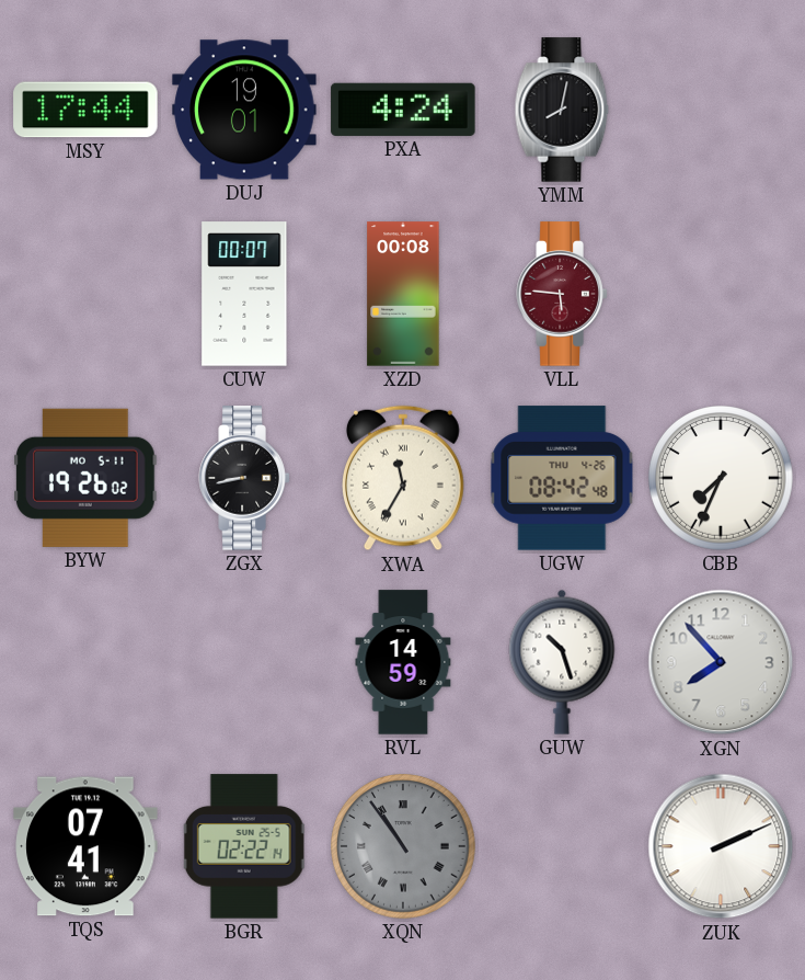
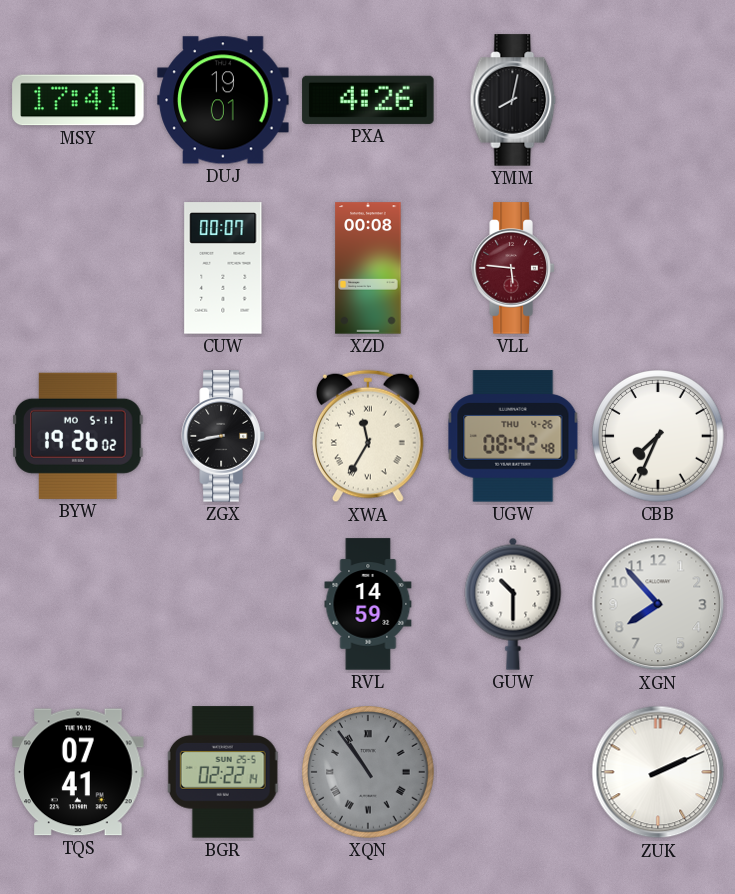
MSY: 17:44 -> 17:41
PXA: 4:24 -> 4:26
GUW: 10:27 -> 10:30
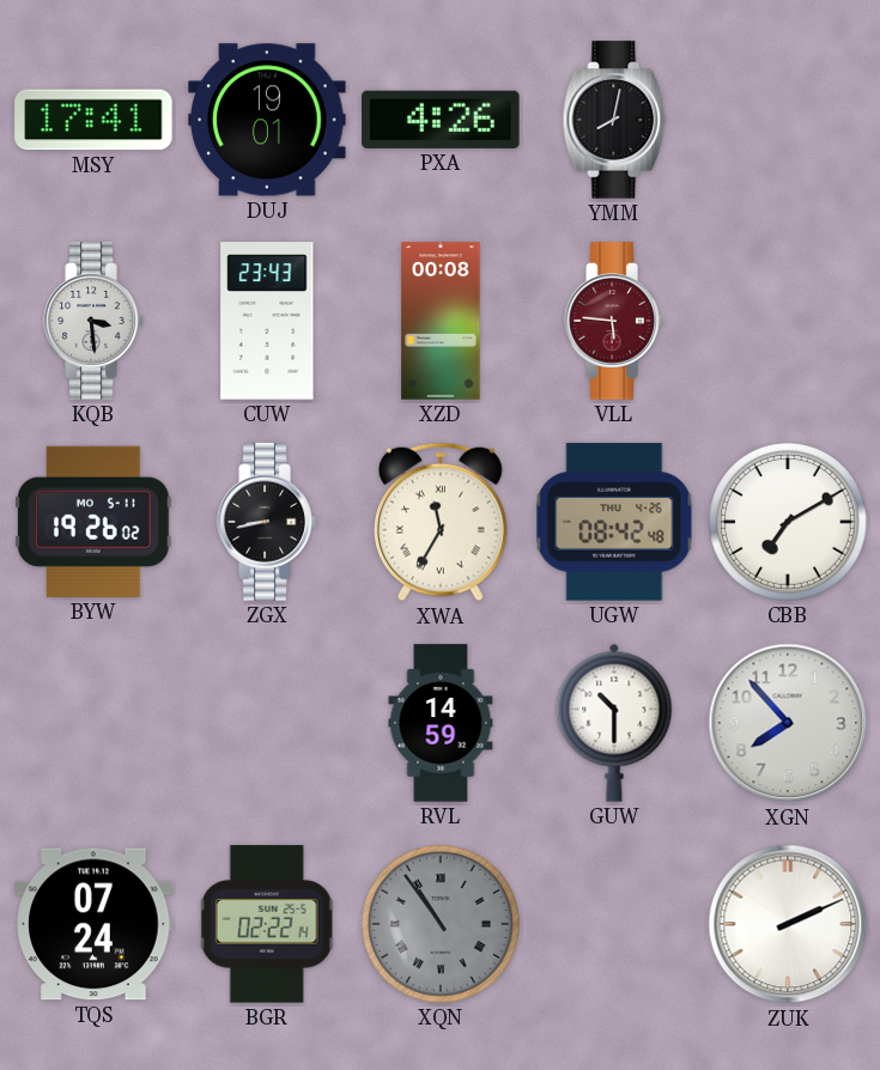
KQB: none -> 3:29
CUW: 00:07 -> 23:43
CBB: 7:34 -> 7:10
TQS: 07:41 -> 07:24
